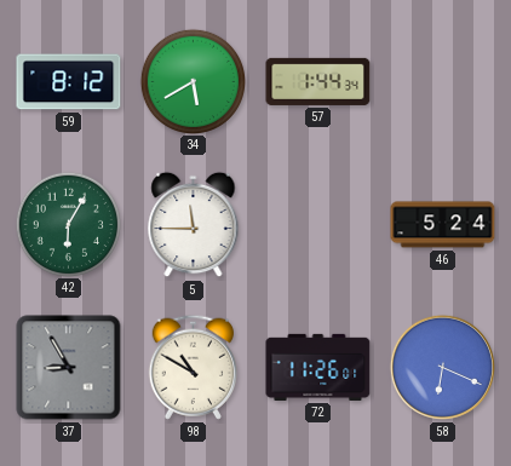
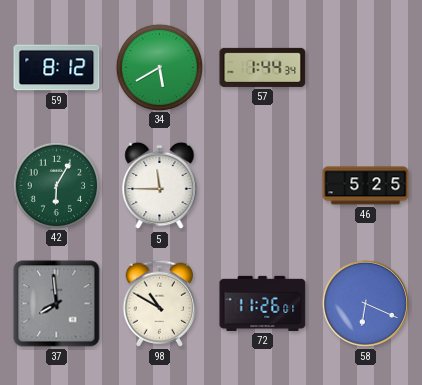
46: 5:24 -> 5:25
37: 8:55 -> 7:59
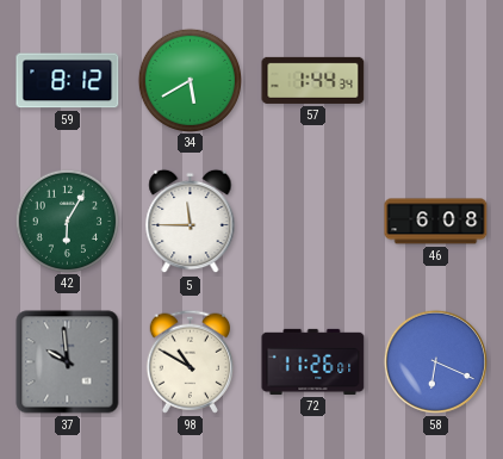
46: 5:25 -> 6:08
37: 7:59 -> 9:59
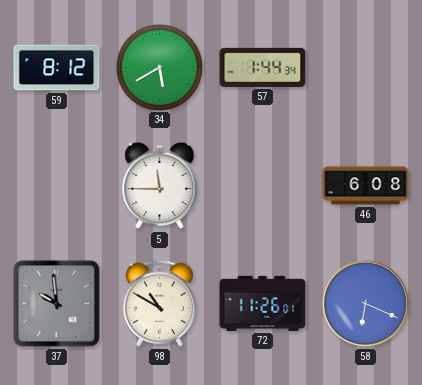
42: 6:05 -> none
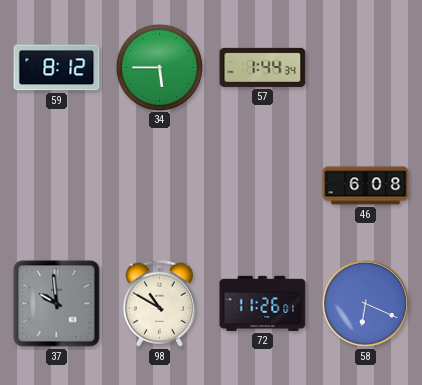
34: 5:40 -> 5:45
5: 11:45 -> none
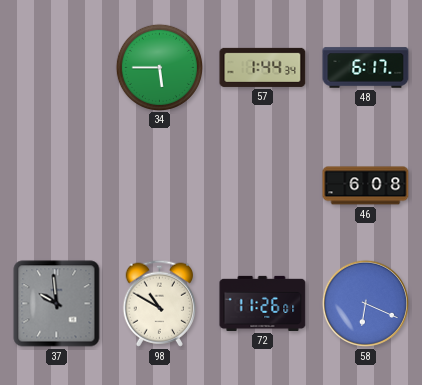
59: 8:12 -> none
48: none -> 6:17
